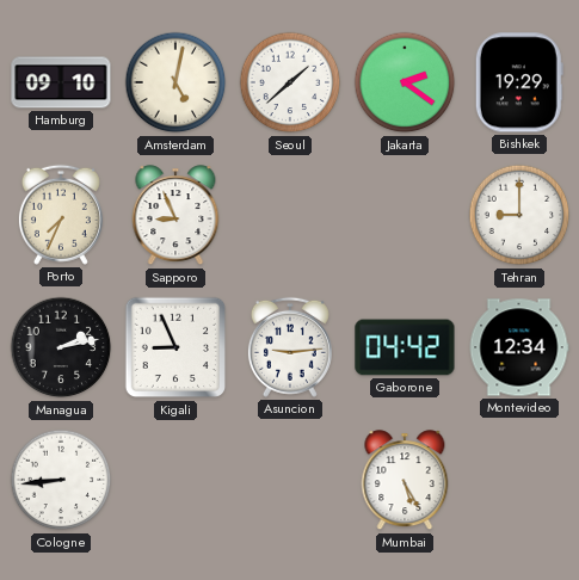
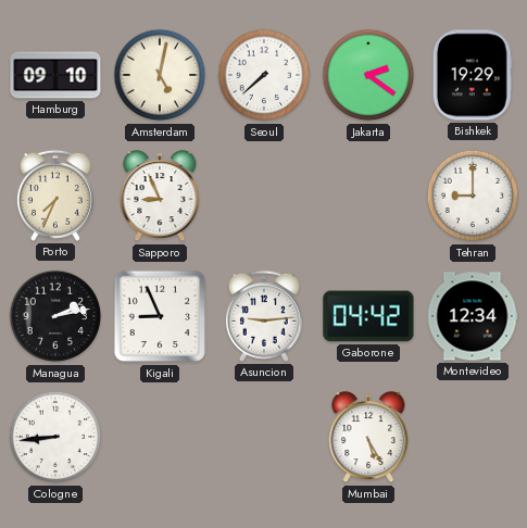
Seoul: 1:38 -> 7:38
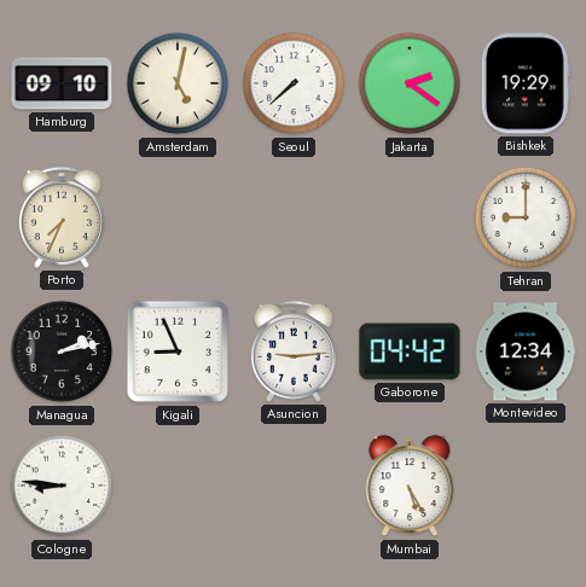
Sapporo: 8:56 -> none
Cologne: 8:44 -> 8:46
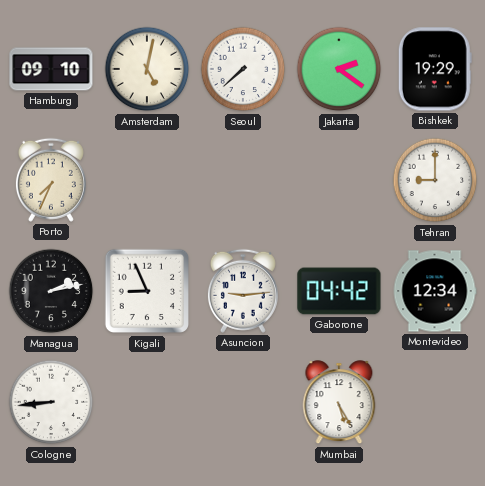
Cologne: 8:46 -> 8:44
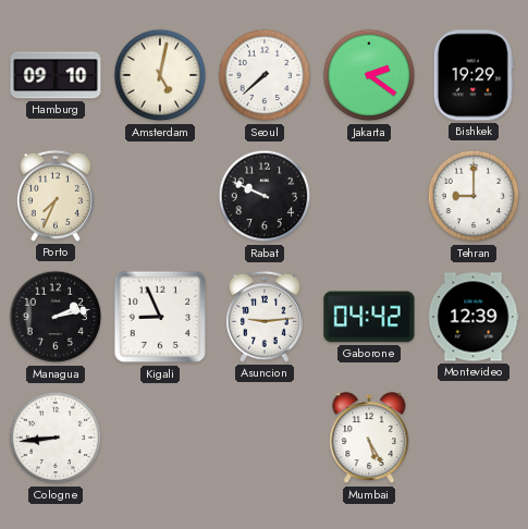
Rabat: none -> 9:49
Montevideo: 12:34 -> 12:39
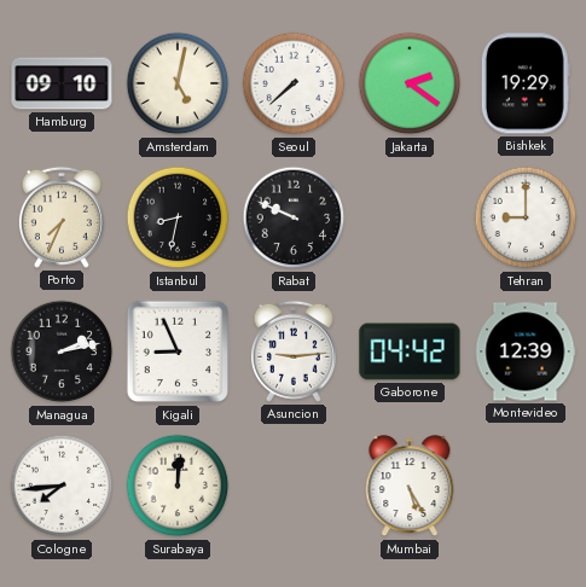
Istanbul: none -> 8:32
Cologne: 8:44 -> 7:44
Surabaya: none -> 12:01
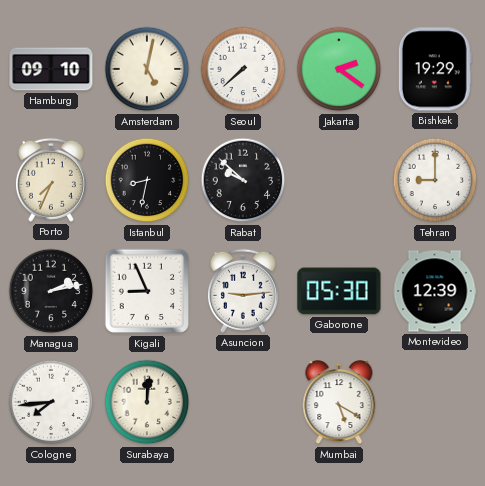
Rabat: 9:49 -> 9:52
Gaborone: 04:42 -> 05:30
Mumbai: 5:25 -> 5:20
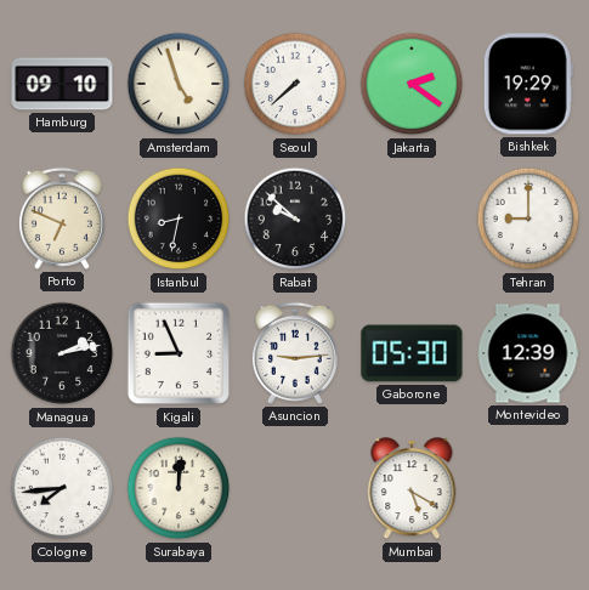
Amsterdam: 5:02 -> 4:57
Porto: 7:34 -> 6:49
